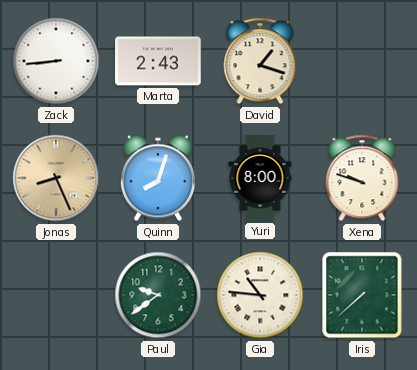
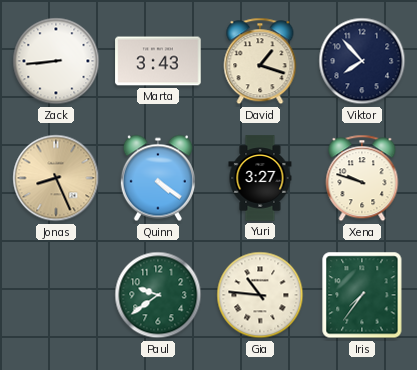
Marta: 2:43 -> 3:43
Viktor: none -> 7:53
Quinn: 8:03 -> 4:21
Yuri: 8:00 -> 3:27
Iris: 7:38 -> 7:36
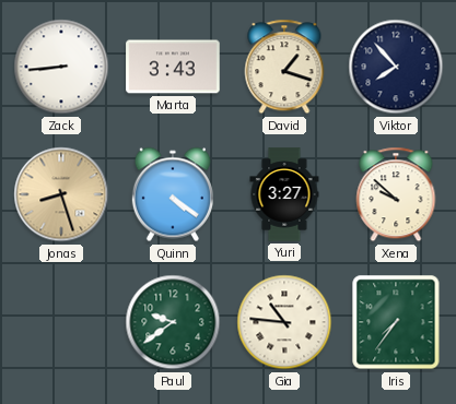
Jonas: 8:26 -> 8:27
Xena: 9:48 -> 9:52
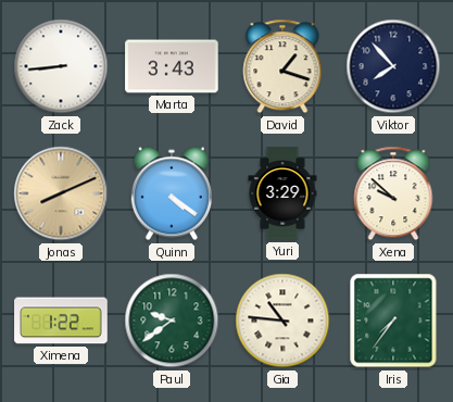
Jonas: 8:27 -> 8:11
Yuri: 3:27 -> 3:29
Ximena: none -> 1:22
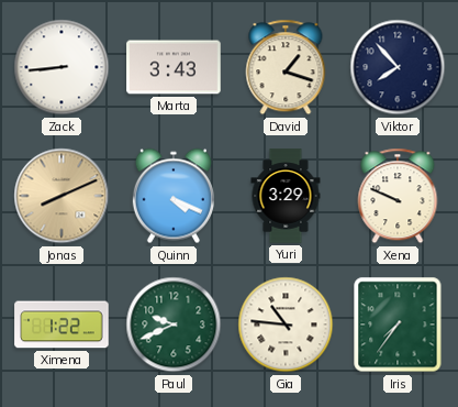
Quinn: 4:21 -> 4:19
Xena: 9:52 -> 9:49
Paul: 9:39 -> 9:41
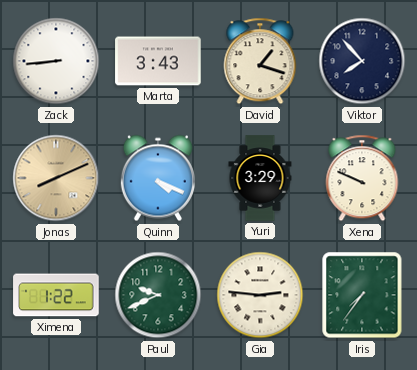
Gia: 10:46 -> 2:46
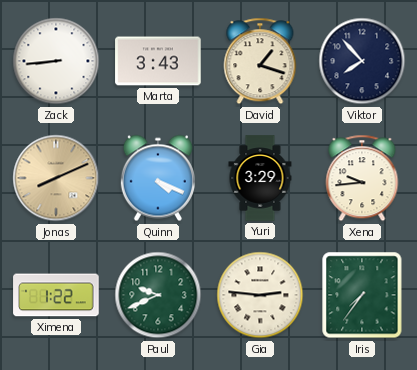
Xena: 9:49 -> 9:44
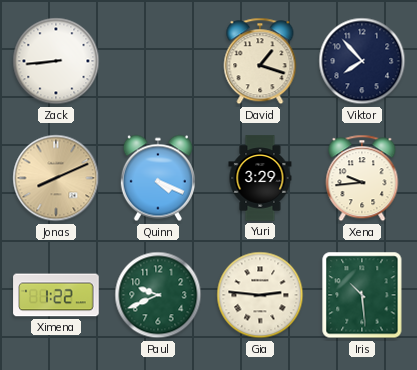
Marta: 3:43 -> none
Iris: 7:36 -> 10:29
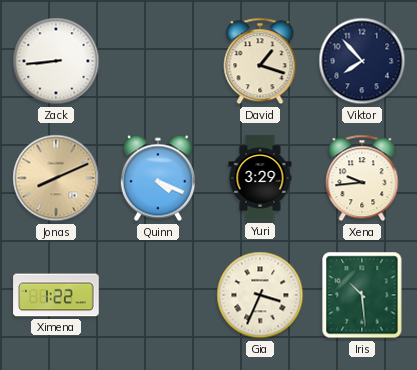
Paul: 9:41 -> none
Gia: 2:46 -> 3:34
